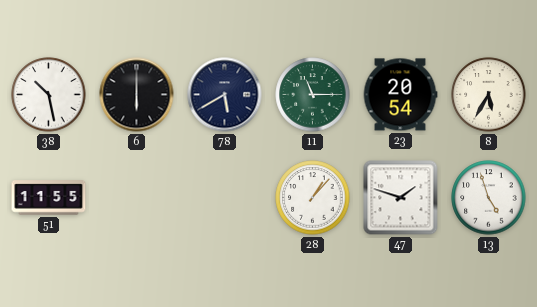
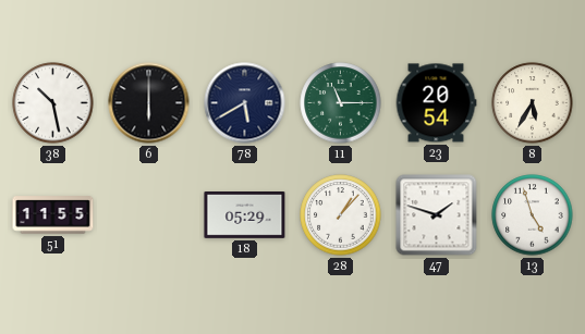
18: none -> 05:29
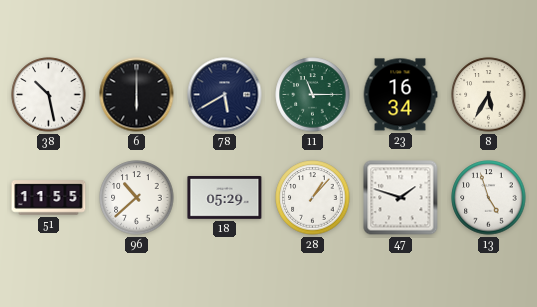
23: 20:54 -> 16:34
96: none -> 10:38
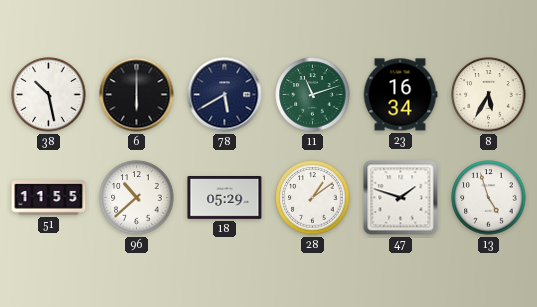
11: 11:15 -> 11:12
28: 1:07 -> 1:09
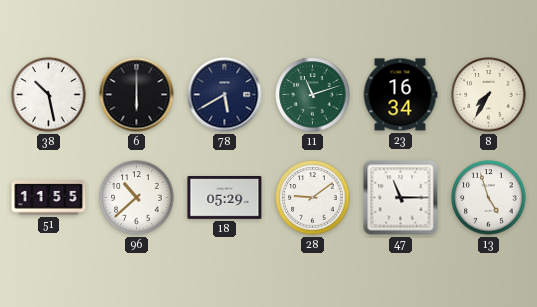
8: 5:35 -> 7:35
28: 1:09 -> 9:09
47: 1:48 -> 11:15
